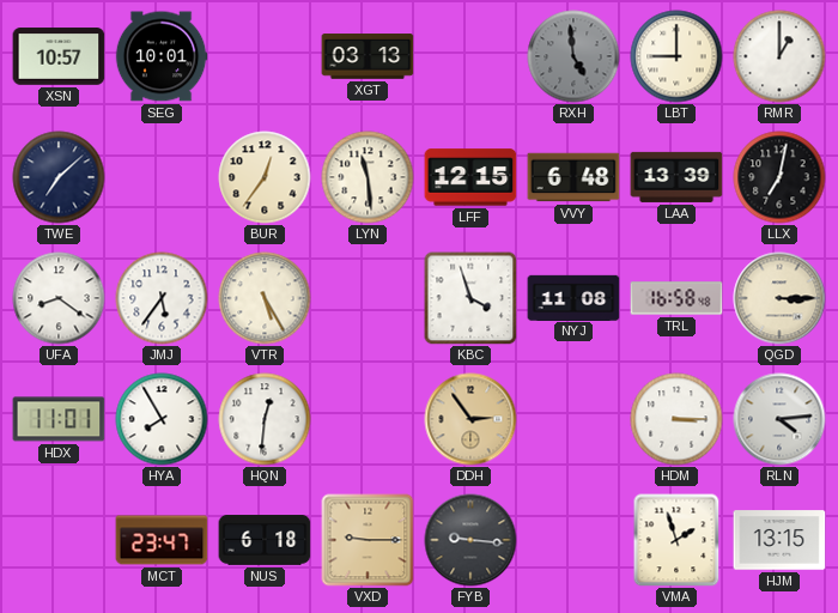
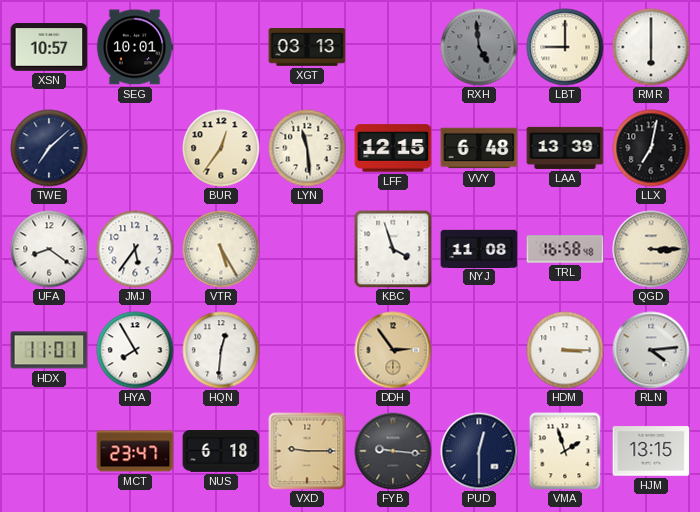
RMR: 1:00 -> 6:00
PUD: none -> 12:30
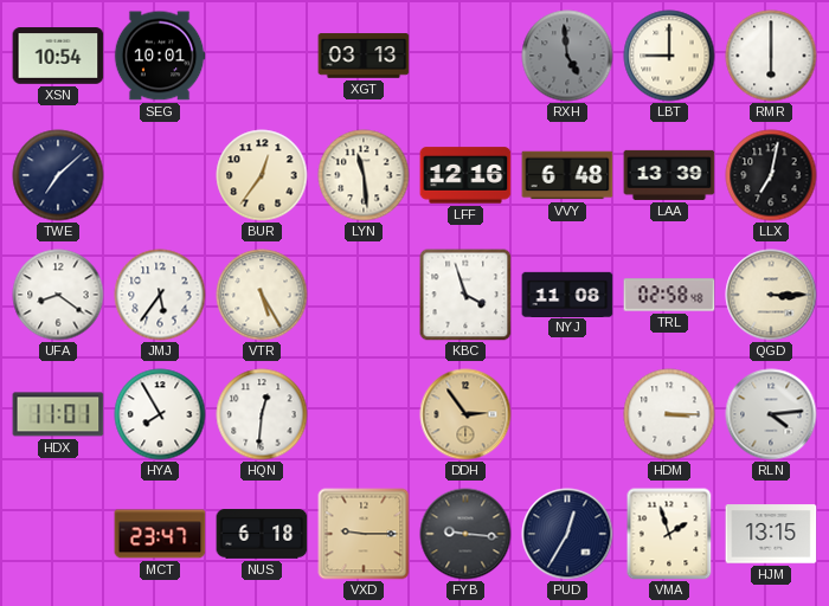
XSN: 10:57 -> 10:54
LFF: 12:15 -> 12:16
TRL: 16:58 -> 02:58
PUD: 12:30 -> 12:35
